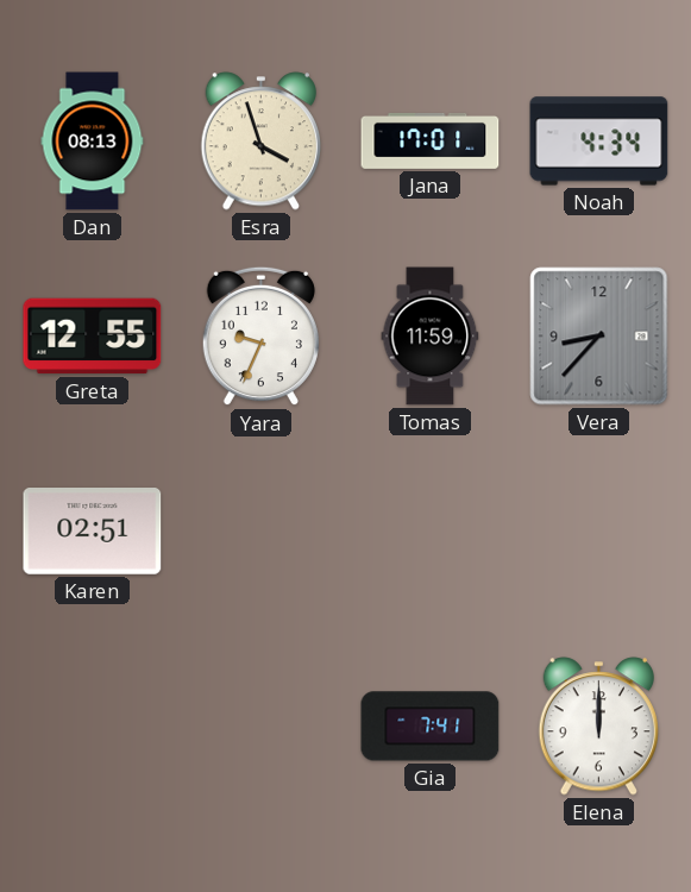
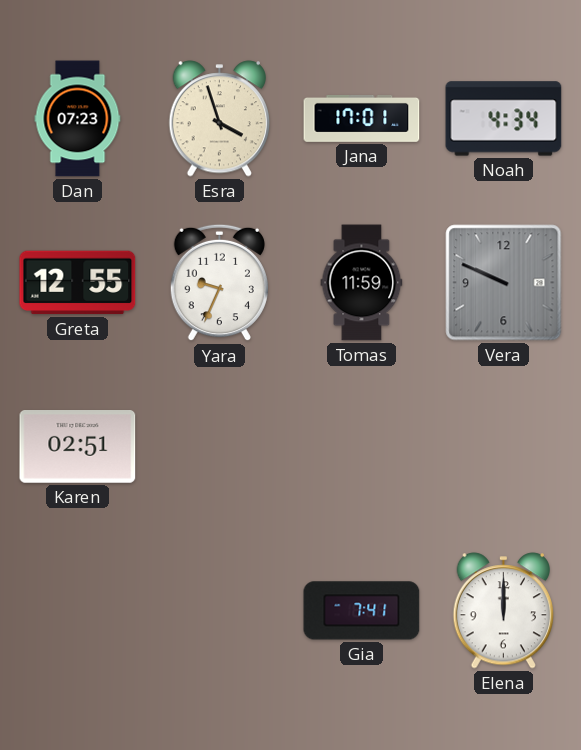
Dan: 08:13 -> 07:23
Vera: 8:37 -> 9:49
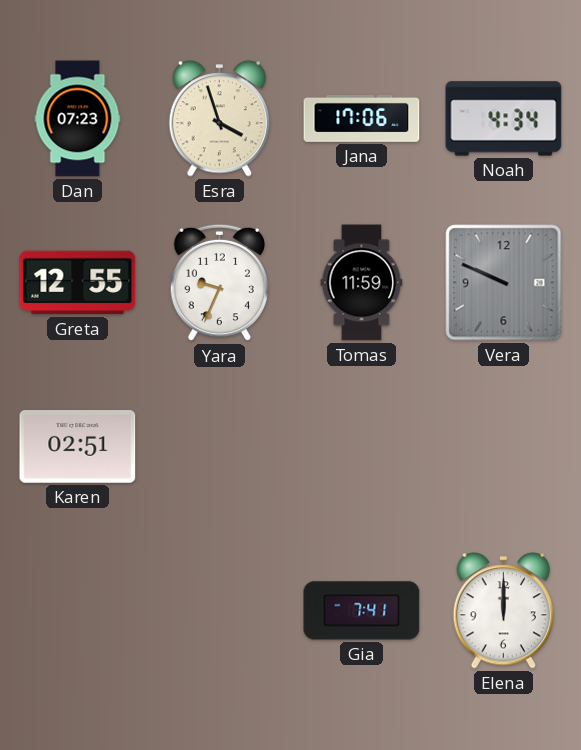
Jana: 17:01 -> 17:06
